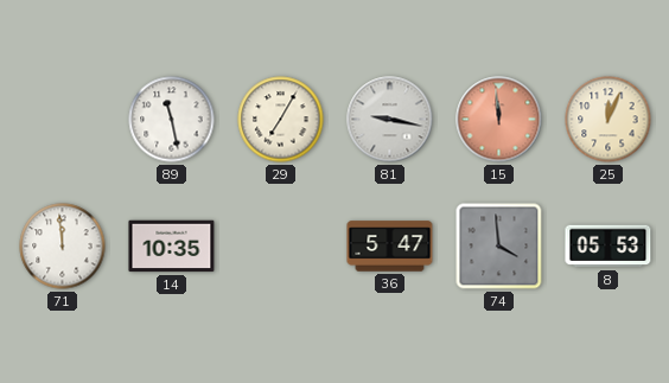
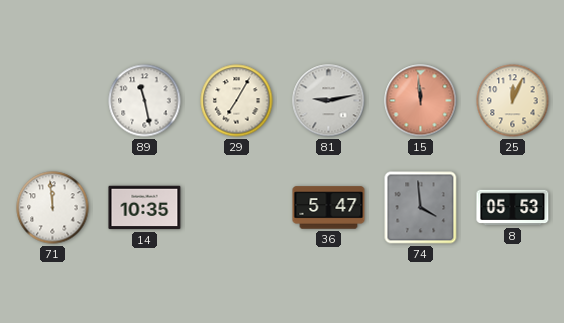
81: 9:17 -> 9:13
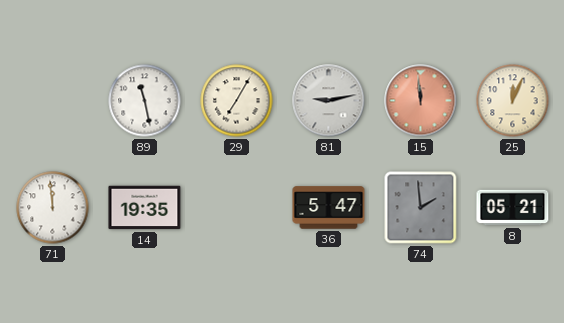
14: 10:35 -> 19:35
74: 3:59 -> 1:59
8: 05:53 -> 05:21
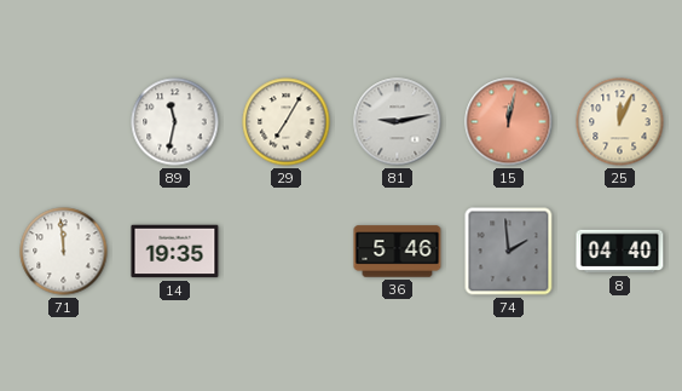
89: 11:28 -> 11:32
15: 11:59 -> 12:02
36: 5:47 -> 5:46
8: 05:21 -> 04:40
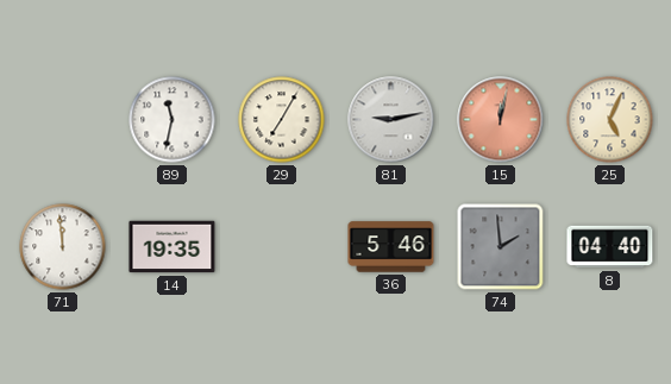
25: 12:04 -> 5:04
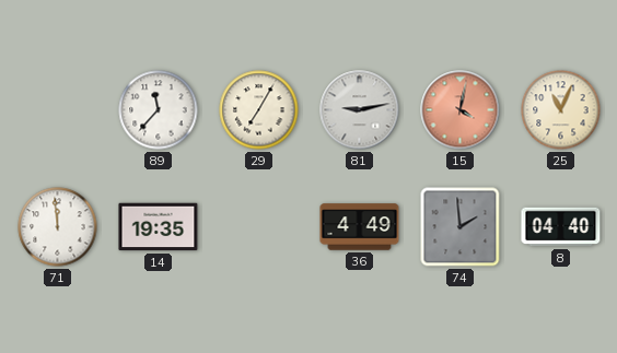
89: 11:32 -> 11:37
15: 12:02 -> 4:02
25: 5:04 -> 11:04
36: 5:46 -> 4:49
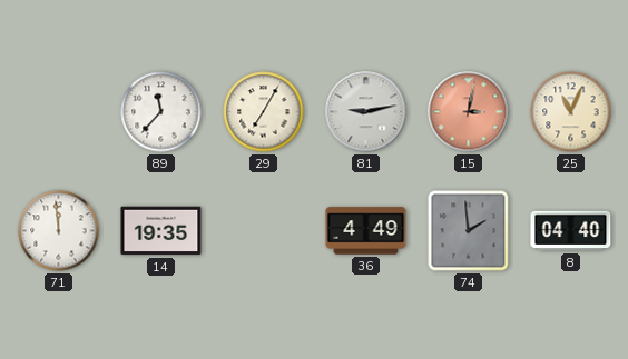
15: 4:02 -> 3:02
